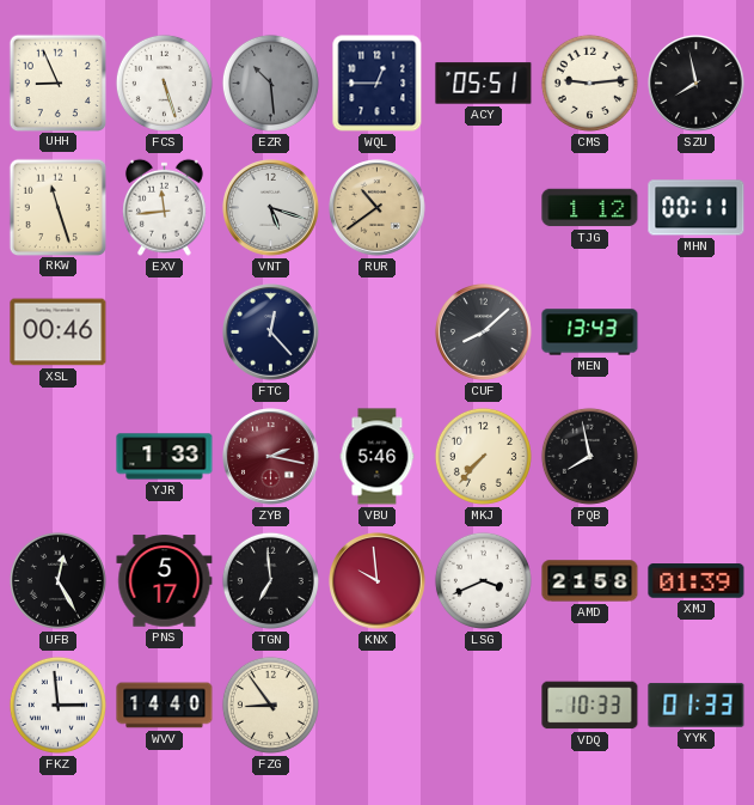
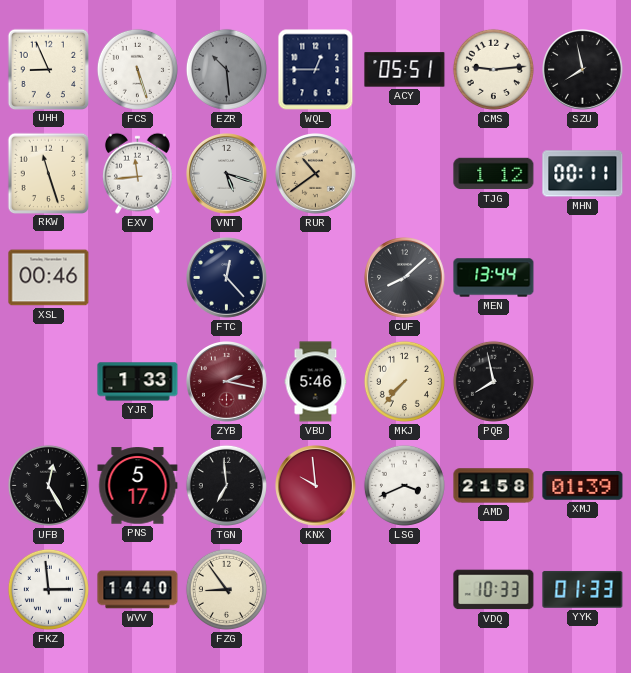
MEN: 13:43 -> 13:44
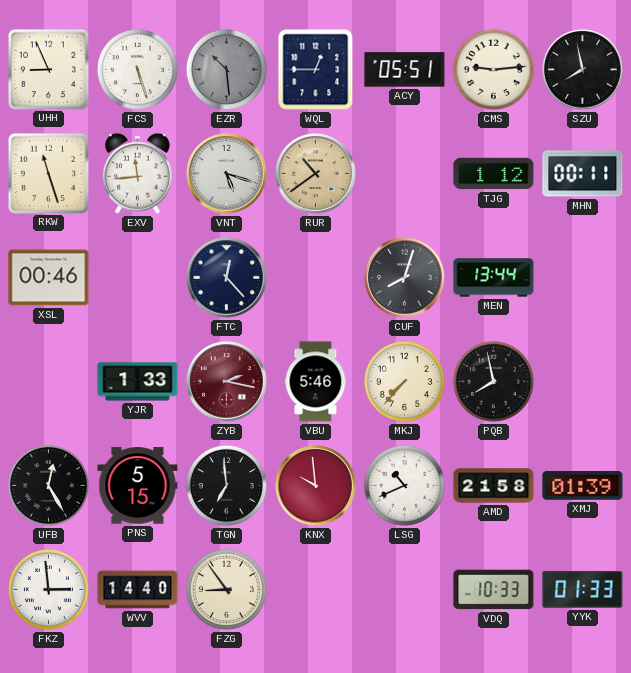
CUF: 8:08 -> 8:03
PNS: 5:17 -> 5:15
LSG: 3:41 -> 10:41
